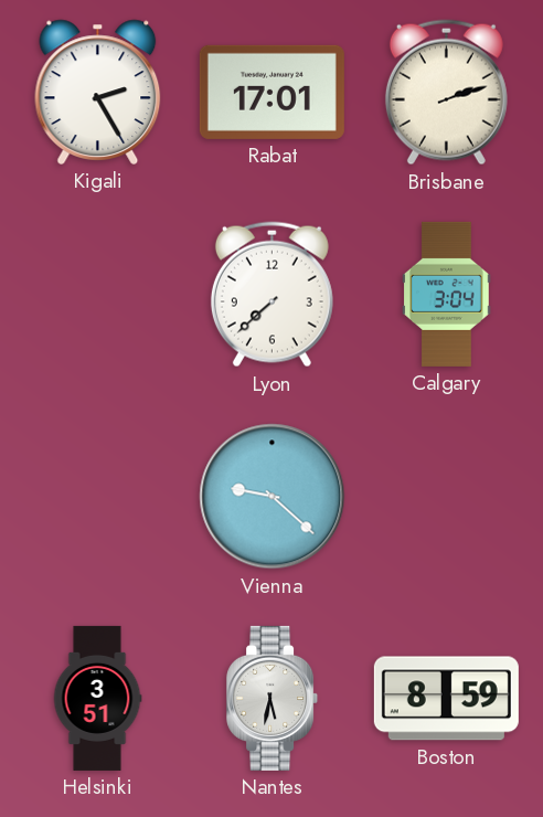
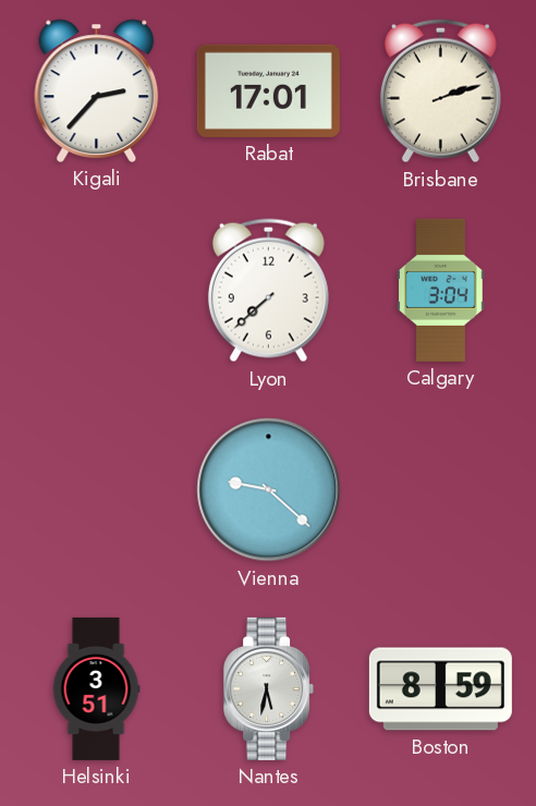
Kigali: 2:25 -> 2:37
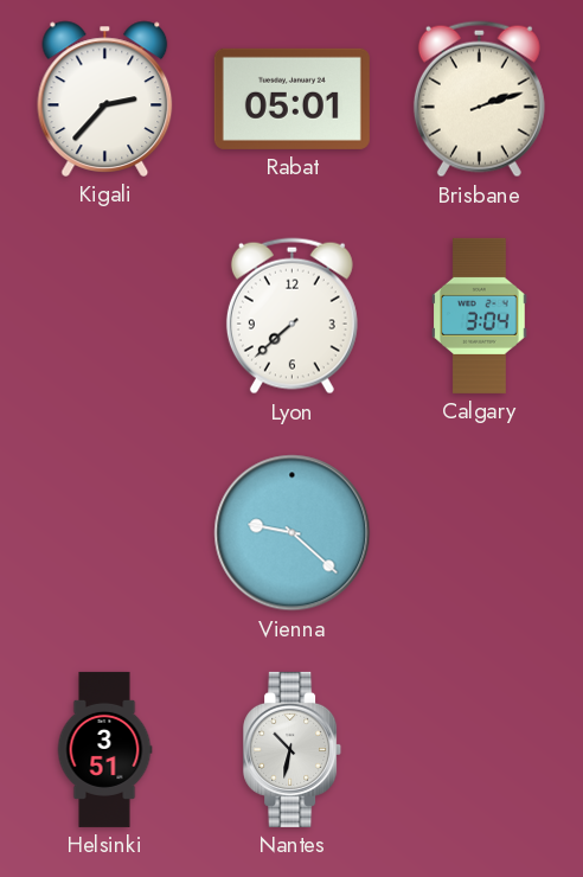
Rabat: 17:01 -> 05:01
Nantes: 5:32 -> 10:32
Boston: 8:59 -> none
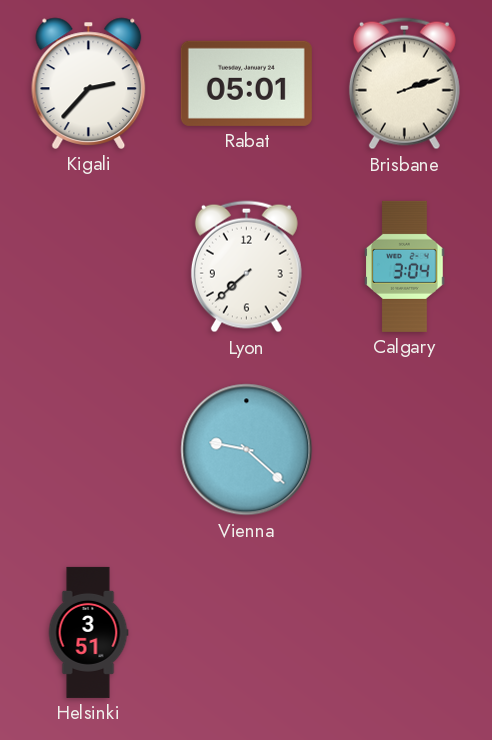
Nantes: 10:32 -> none
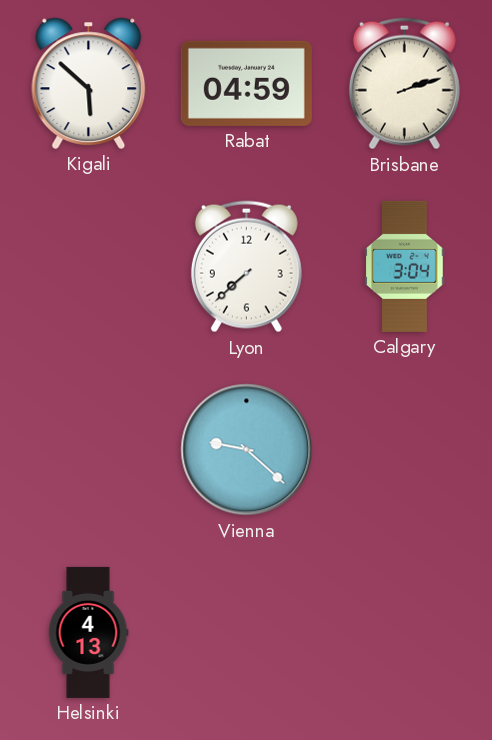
Kigali: 2:37 -> 5:52
Rabat: 05:01 -> 04:59
Helsinki: 3:51 -> 4:13
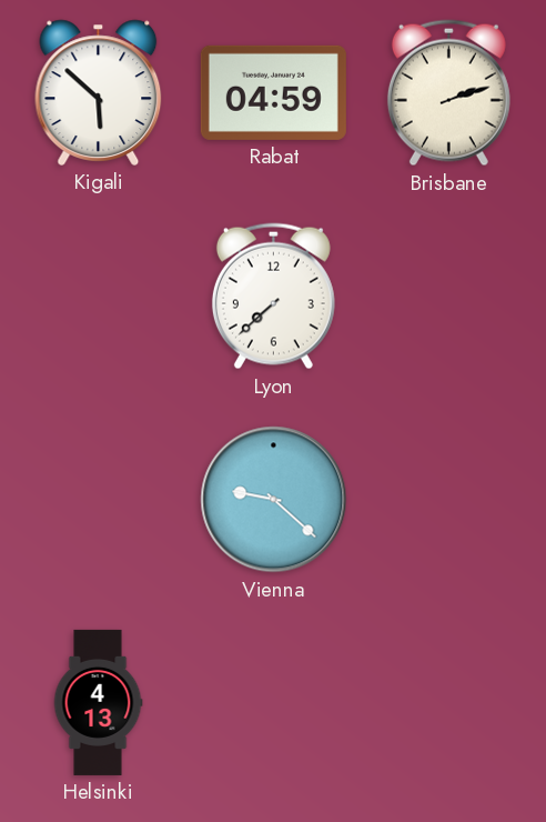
Calgary: 3:04 -> none
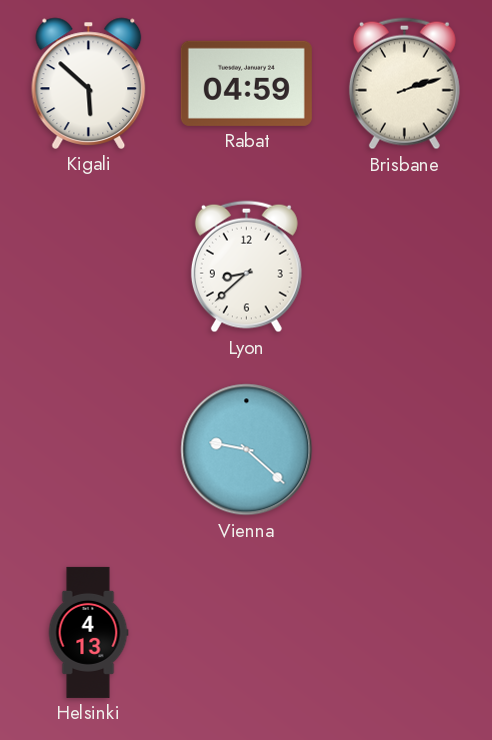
Lyon: 7:38 -> 8:38
